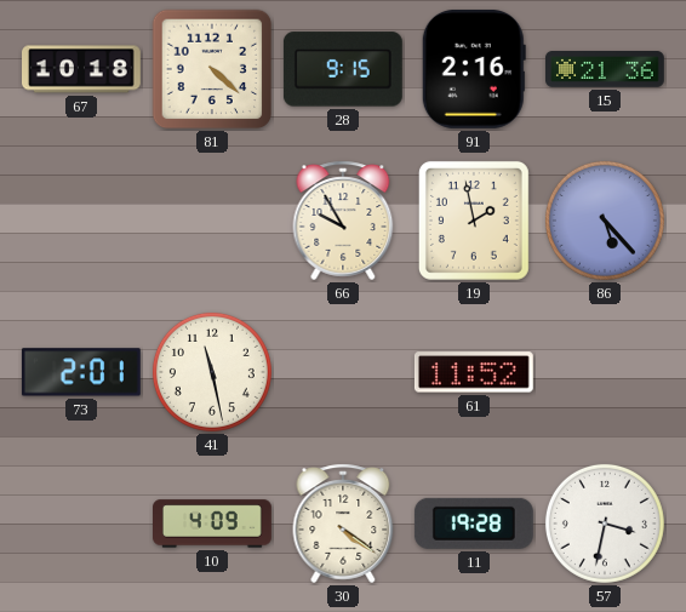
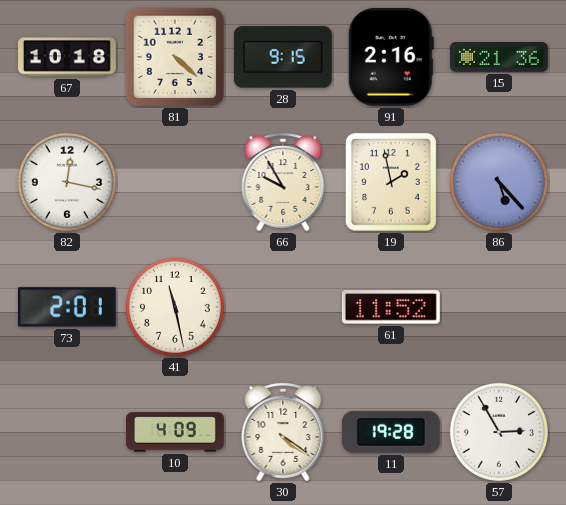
82: none -> 12:17
57: 3:32 -> 2:55
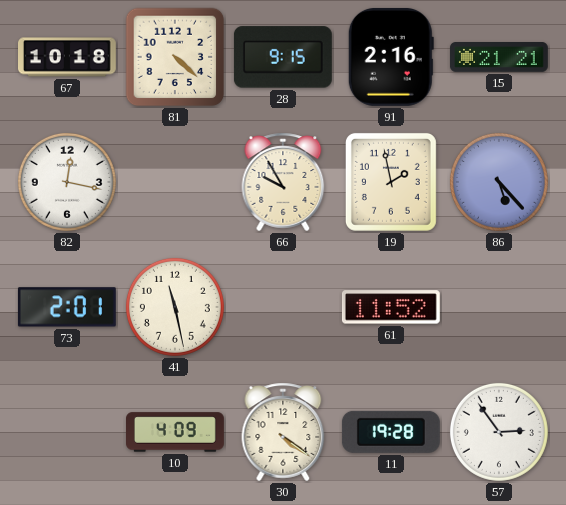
15: 21:36 -> 21:21
57: 2:55 -> 2:54
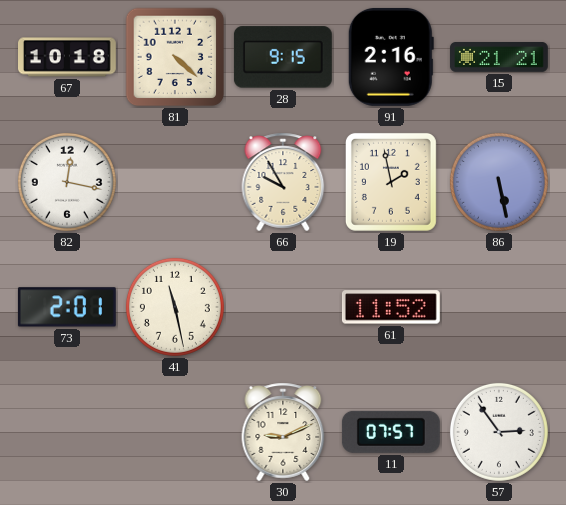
86: 5:23 -> 5:28
10: 4:09 -> none
30: 4:21 -> 9:11
11: 19:28 -> 07:57
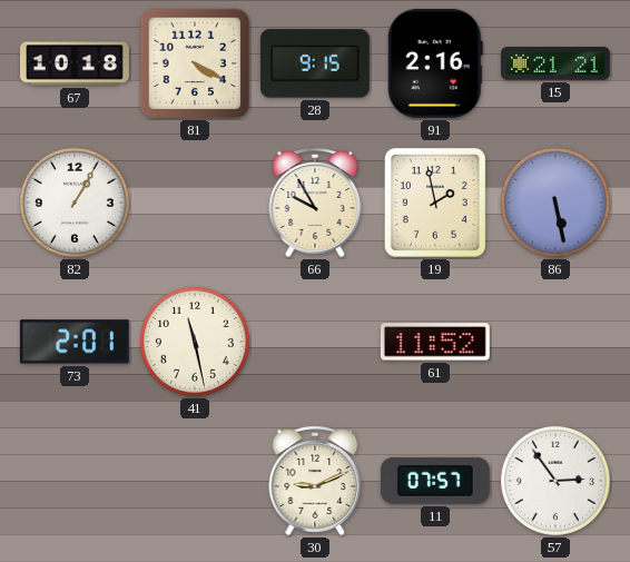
81: 4:22 -> 4:20
82: 12:17 -> 1:05
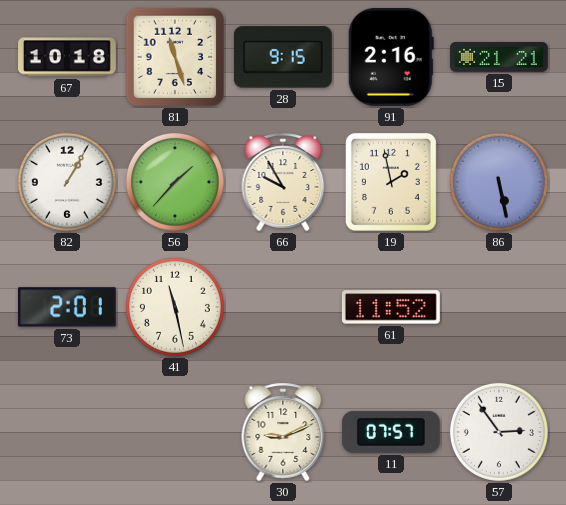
81: 4:20 -> 11:27
56: none -> 1:37
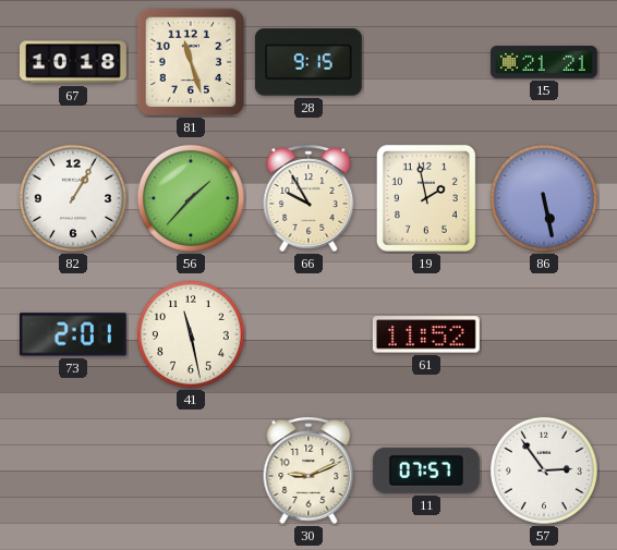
91: 2:16 -> none
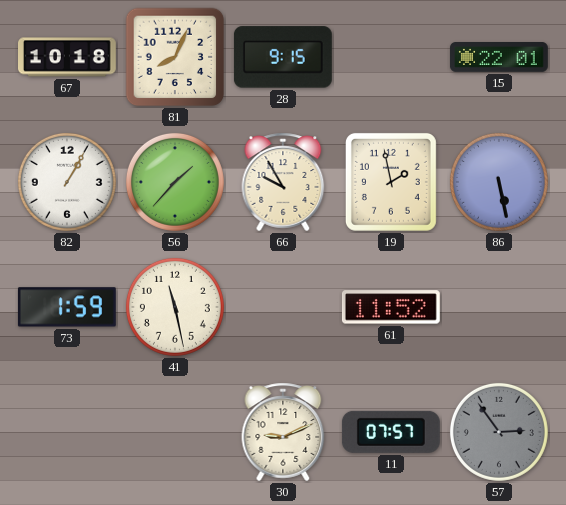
81: 11:27 -> 8:04
15: 21:21 -> 22:01
73: 2:01 -> 1:59
57 dial: white -> grey
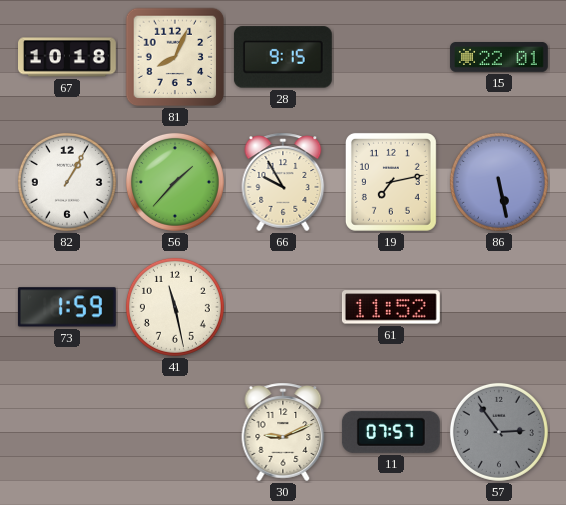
19: 1:58 -> 7:13
